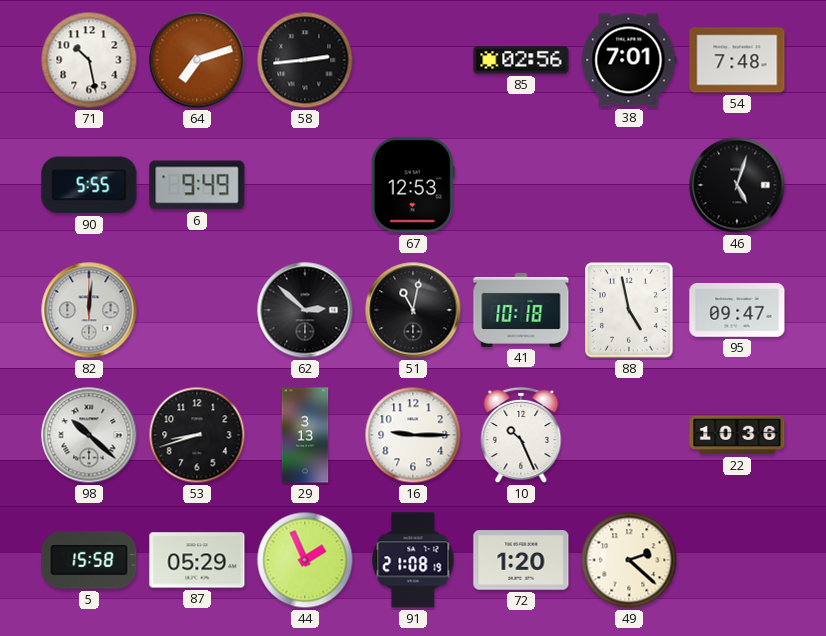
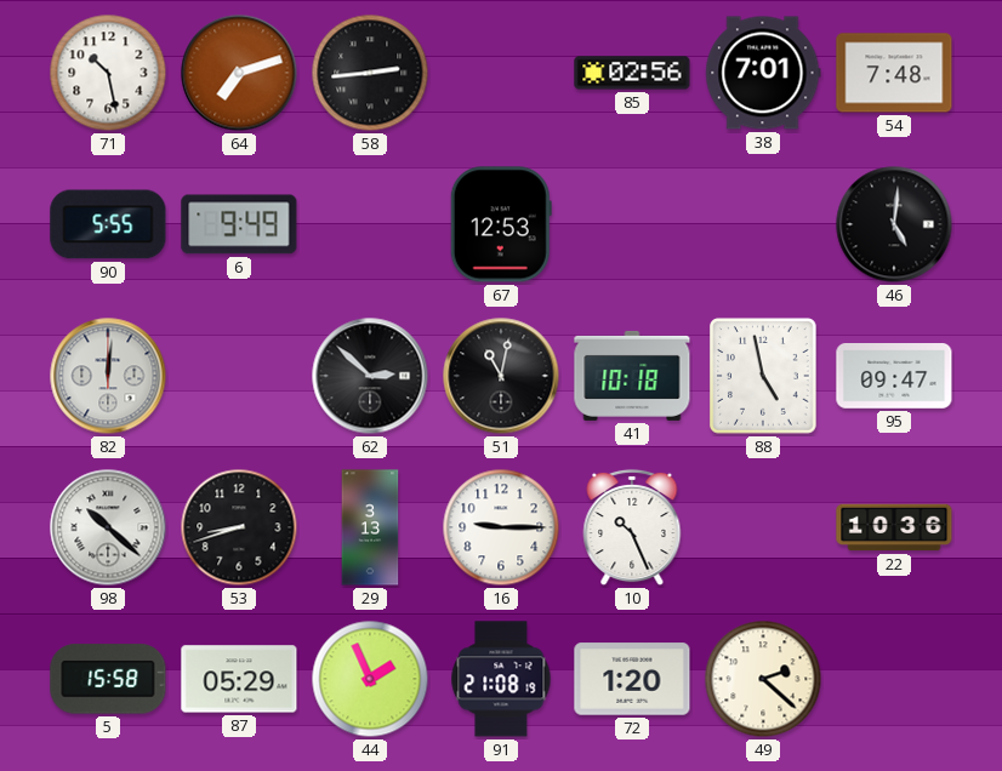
46: 5:03 -> 5:01
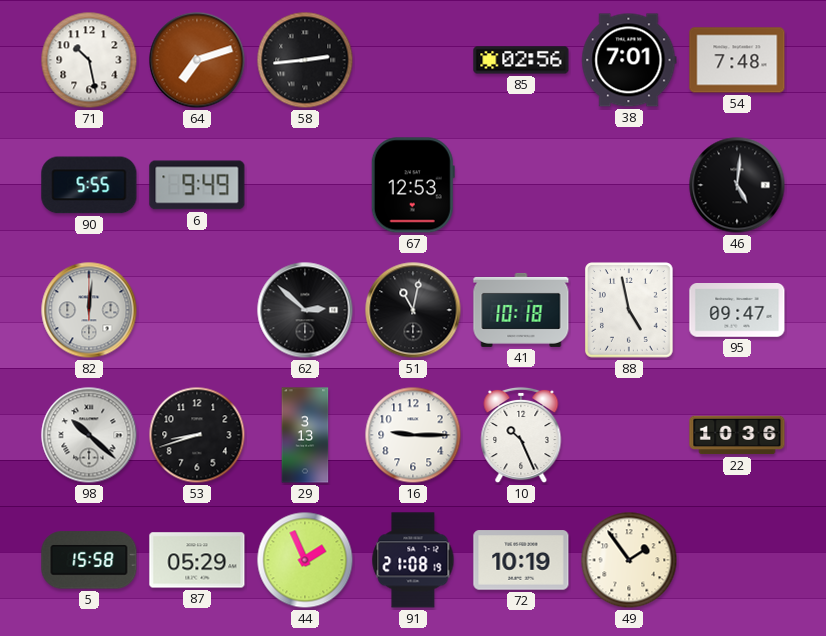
72: 1:20 -> 10:19
49: 2:22 -> 1:54
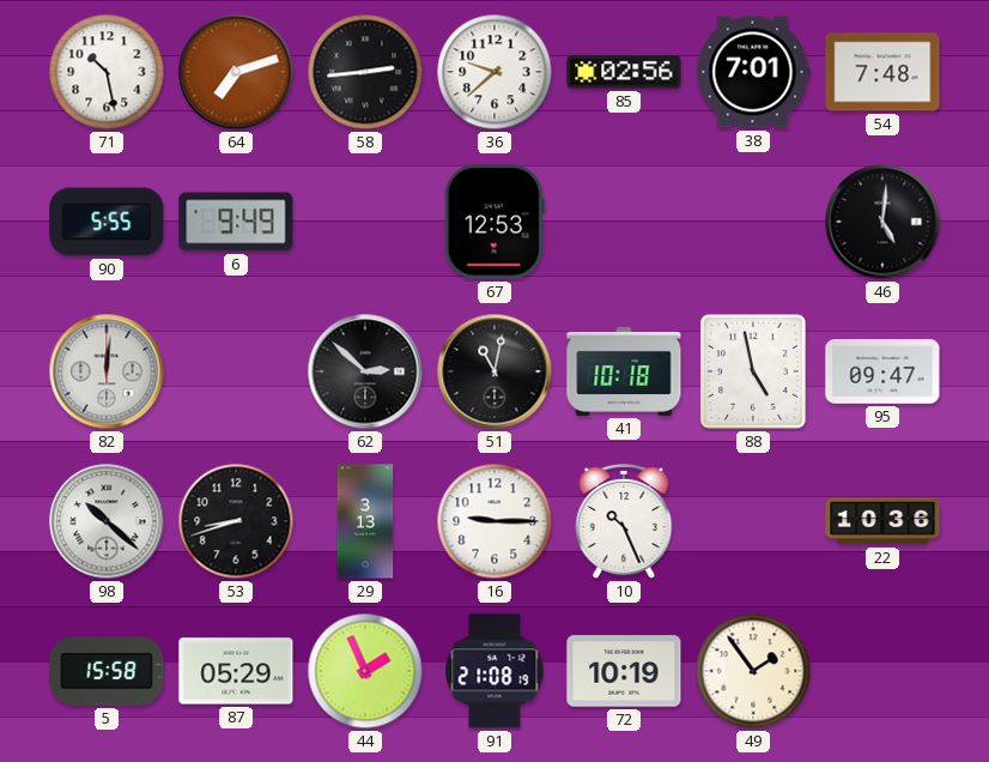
36: none -> 9:38
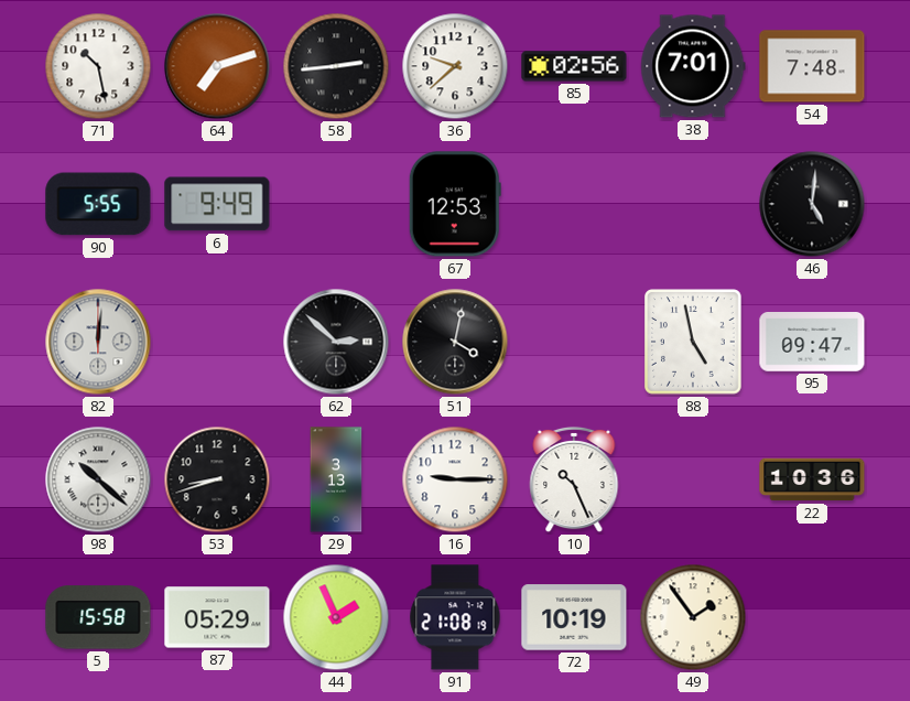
51: 11:02 -> 4:02
41: 10:18 -> none
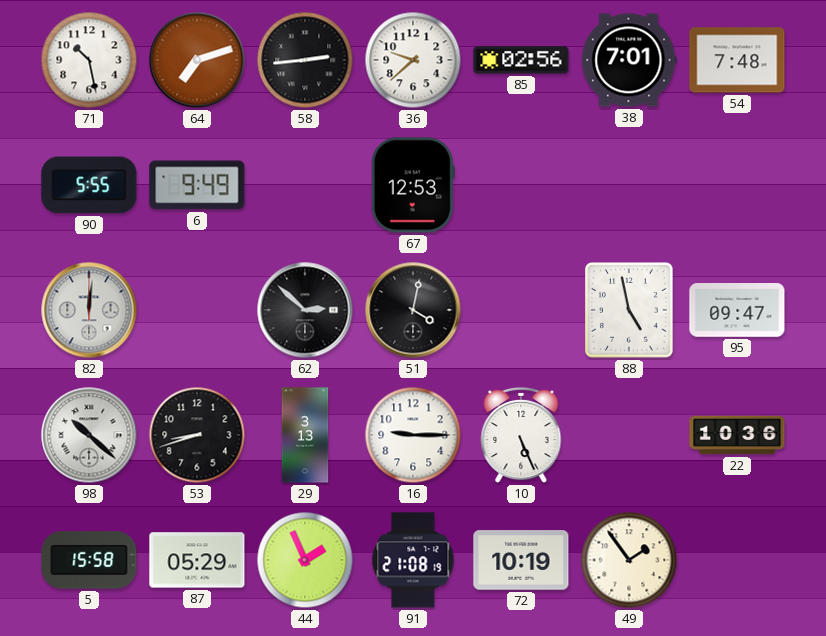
46: 5:01 -> none
10: 10:26 -> 5:26
